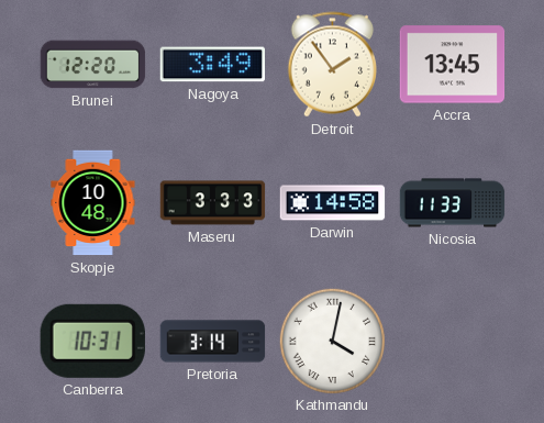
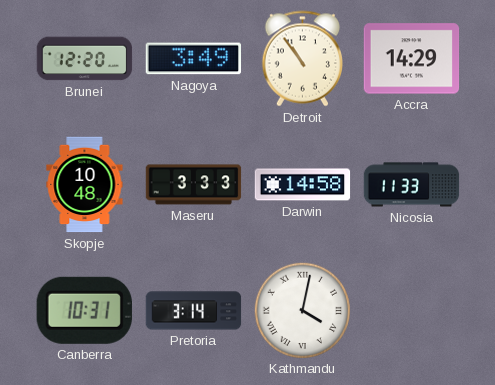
Detroit: 1:54 -> 10:54
Accra: 13:45 -> 14:29
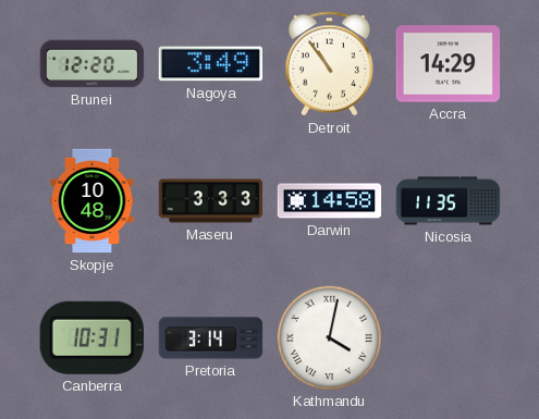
Nicosia: 11:33 -> 11:35
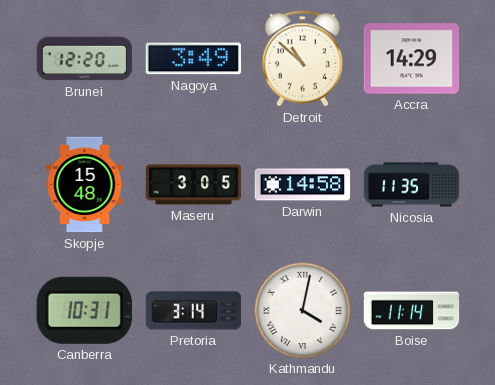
Detroit: 10:54 -> 10:52
Skopje: 10:48 -> 15:48
Maseru: 3:33 -> 3:05
Boise: none -> 11:14
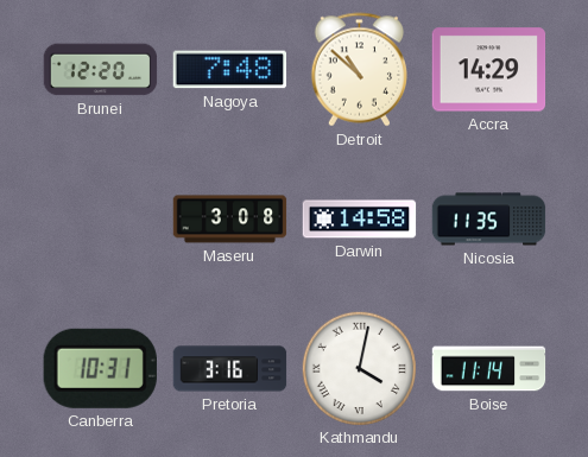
Nagoya: 3:49 -> 7:48
Skopje: 15:48 -> none
Maseru: 3:05 -> 3:08
Pretoria: 3:14 -> 3:16
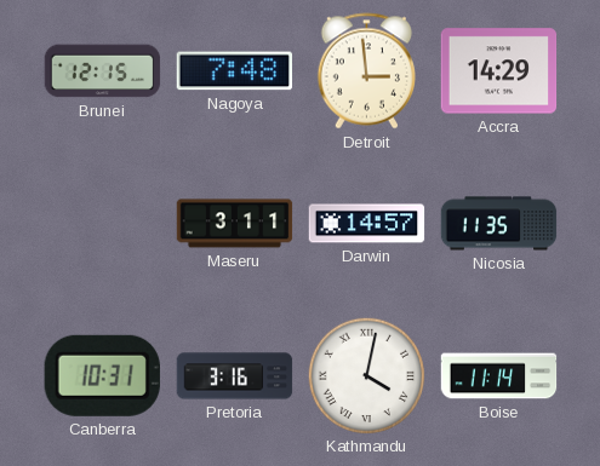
Brunei: 12:20 -> 12:15
Detroit: 10:52 -> 2:59
Maseru: 3:08 -> 3:11
Darwin: 14:58 -> 14:57
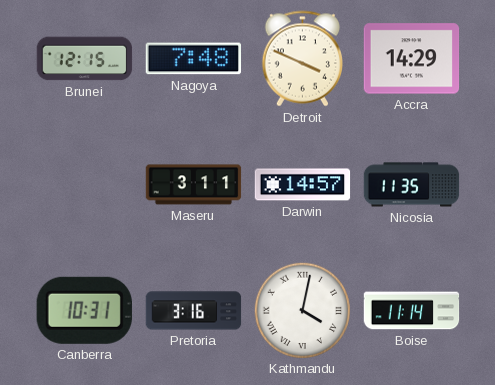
Detroit: 2:59 -> 3:49
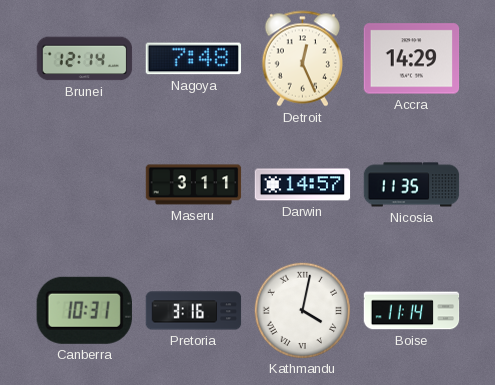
Brunei: 12:15 -> 12:14
Detroit: 3:49 -> 12:26
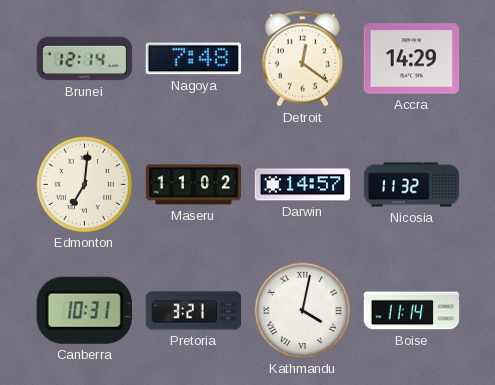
Detroit: 12:26 -> 12:21
Edmonton: none -> 7:01
Maseru: 3:11 -> 11:02
Nicosia: 11:35 -> 11:32
Pretoria: 3:16 -> 3:21
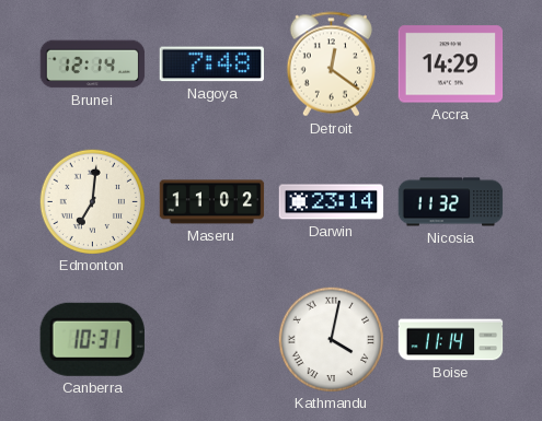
Darwin: 14:57 -> 23:14
Pretoria: 3:21 -> none
